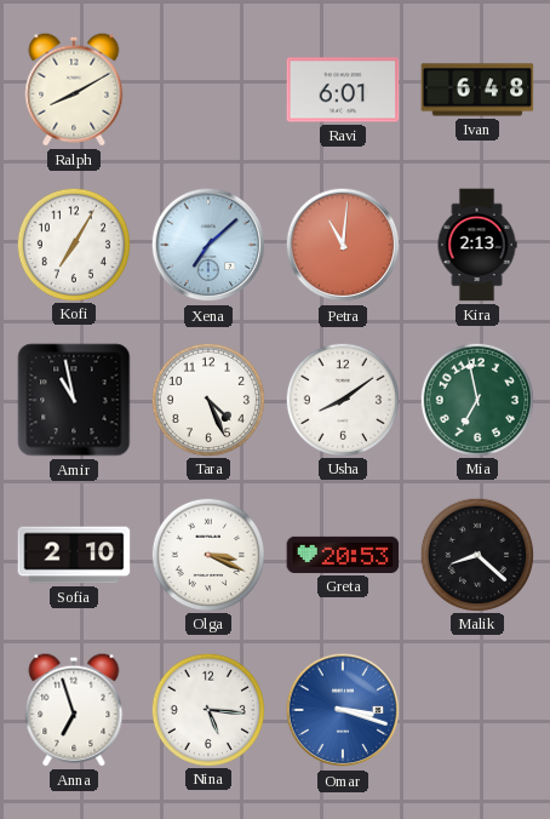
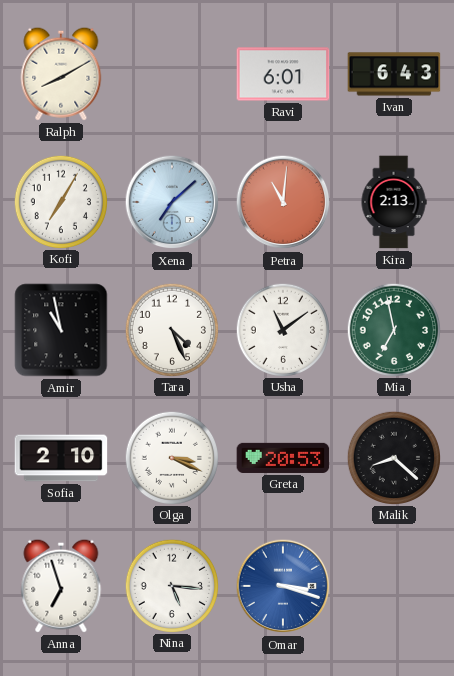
Ivan: 6:48 -> 6:43
Usha: 8:09 -> 11:09
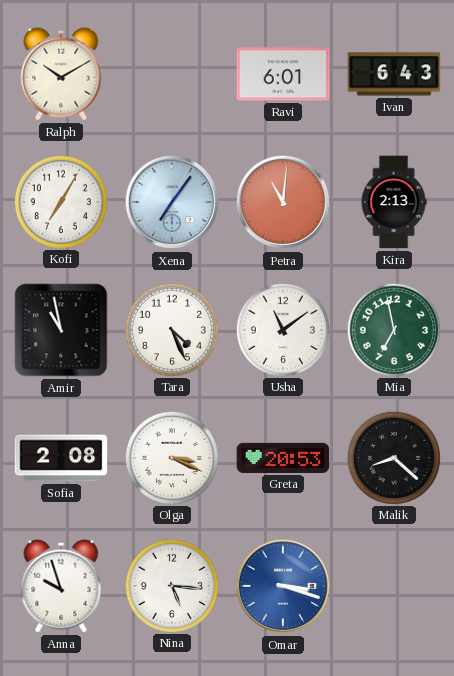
Ralph: 8:10 -> 10:10
Xena: 7:08 -> 7:06
Sofia: 2:10 -> 2:08
Anna: 6:57 -> 9:57
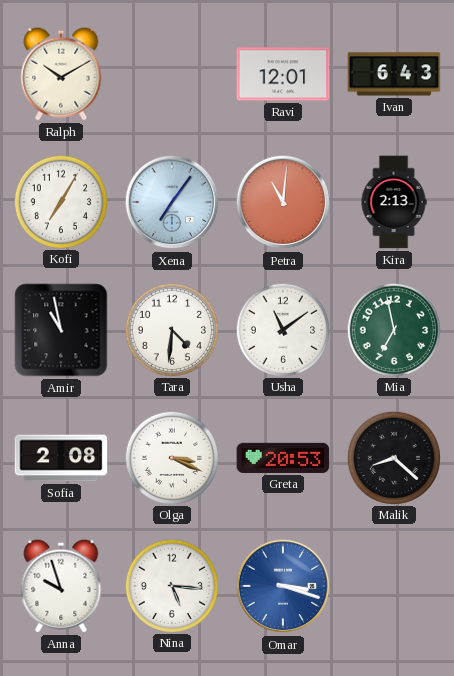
Ravi: 6:01 -> 12:01
Tara: 4:26 -> 4:31
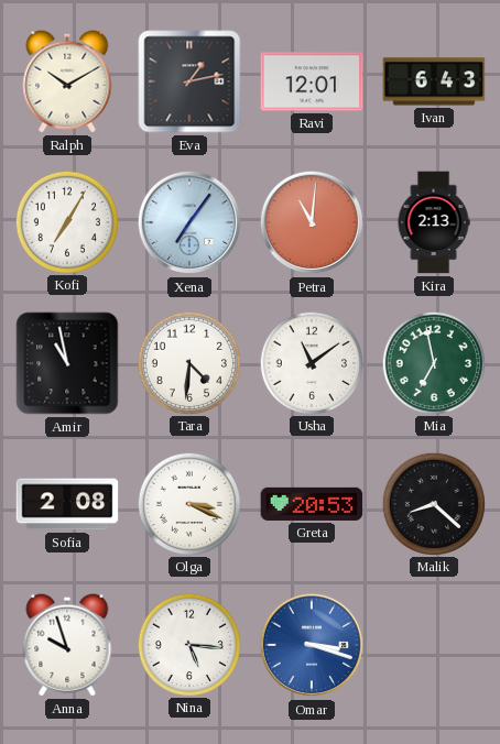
Eva: none -> 1:13
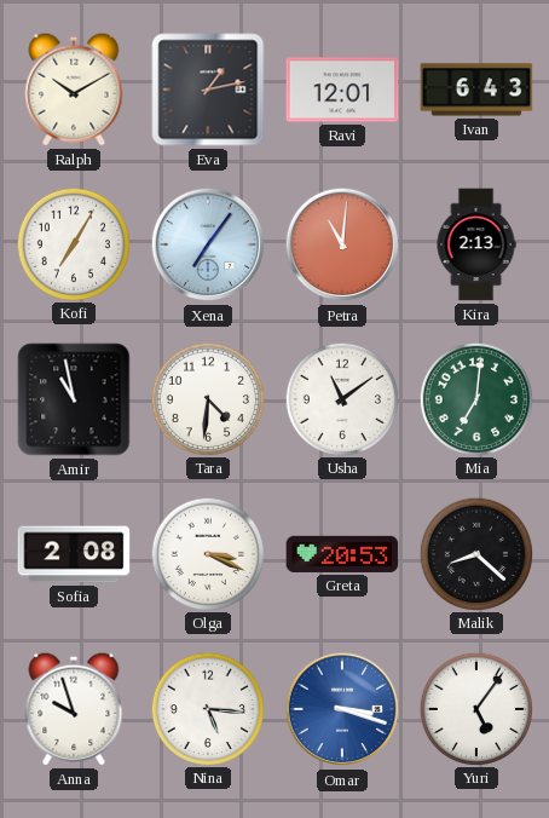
Mia: 6:58 -> 7:01
Yuri: none -> 5:06
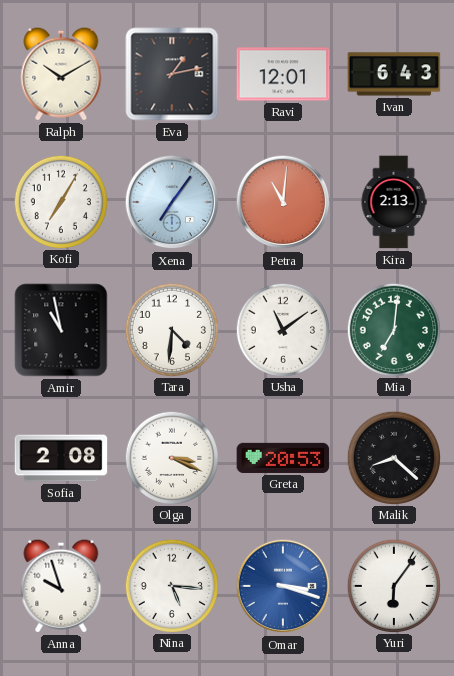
Yuri: 5:06 -> 6:06
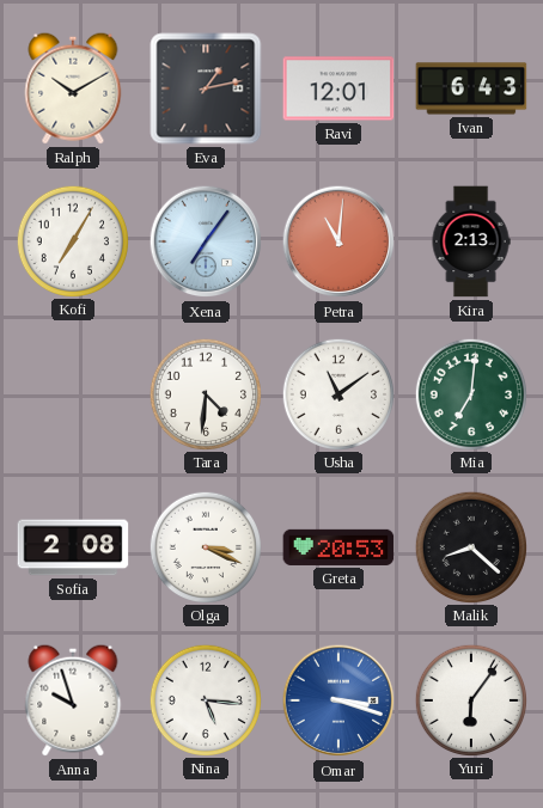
Amir: 10:58 -> none
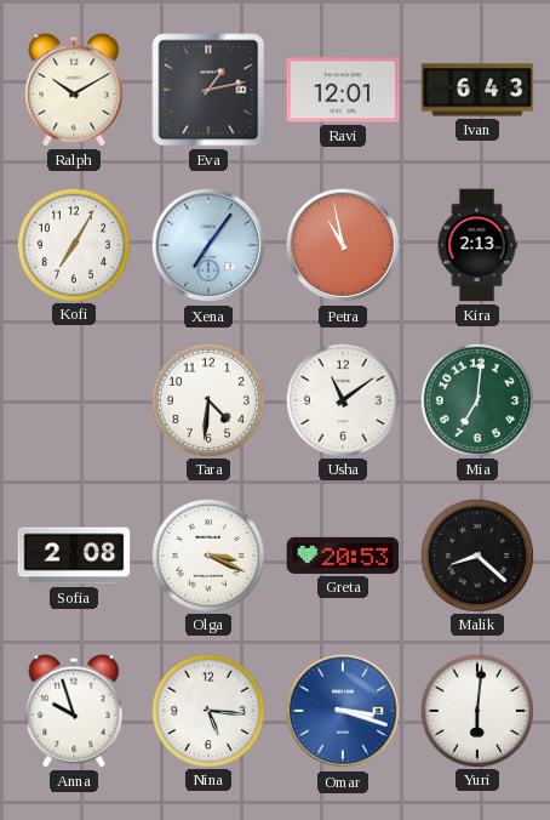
Petra: 11:01 -> 10:58
Yuri: 6:06 -> 6:01
